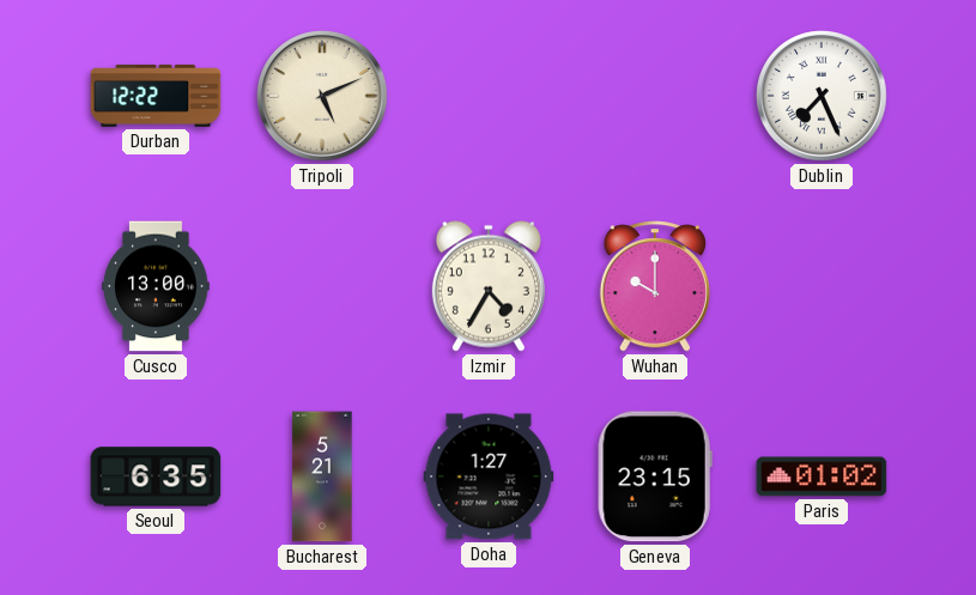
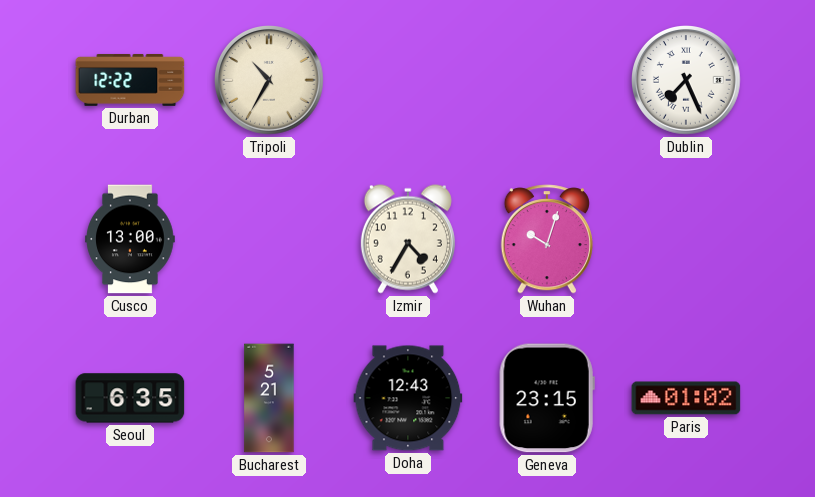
Tripoli: 5:11 -> 10:35
Wuhan: 10:00 -> 10:03
Doha: 1:27 -> 12:43
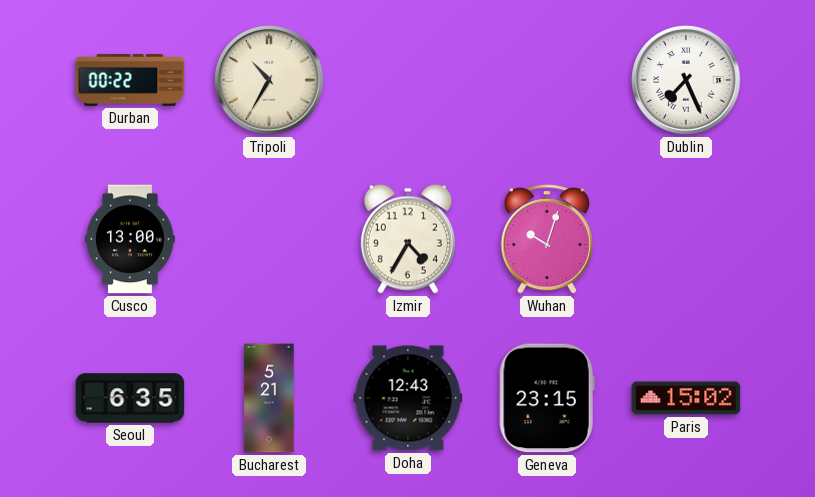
Durban: 12:22 -> 00:22
Paris: 01:02 -> 15:02
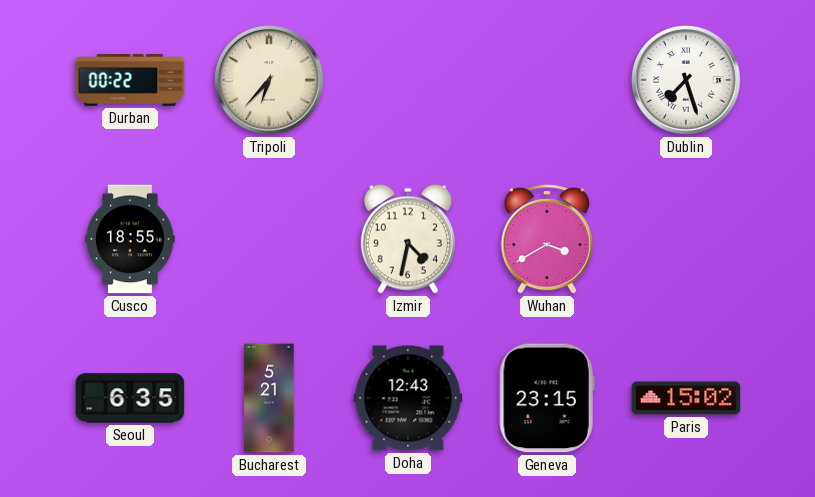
Tripoli: 10:35 -> 6:37
Dublin: 7:26 -> 7:27
Cusco: 13:00 -> 18:55
Izmir: 4:35 -> 4:32
Wuhan: 10:03 -> 3:40
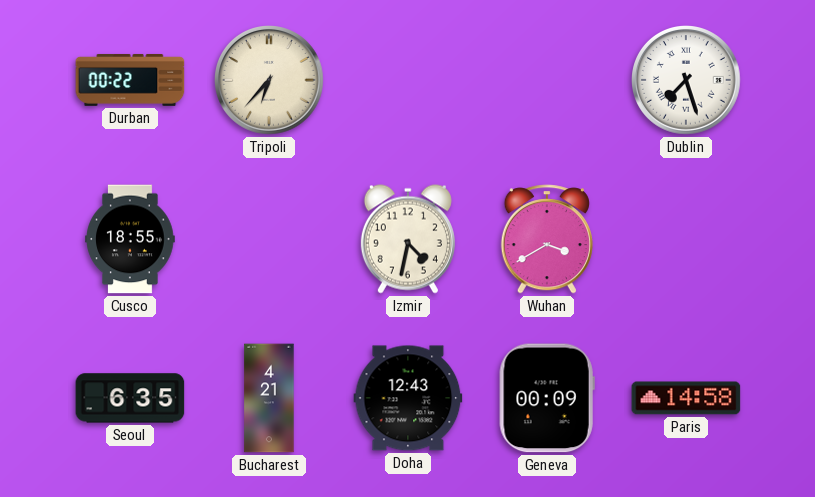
Bucharest: 5:21 -> 4:21
Geneva: 23:15 -> 00:09
Paris: 15:02 -> 14:58
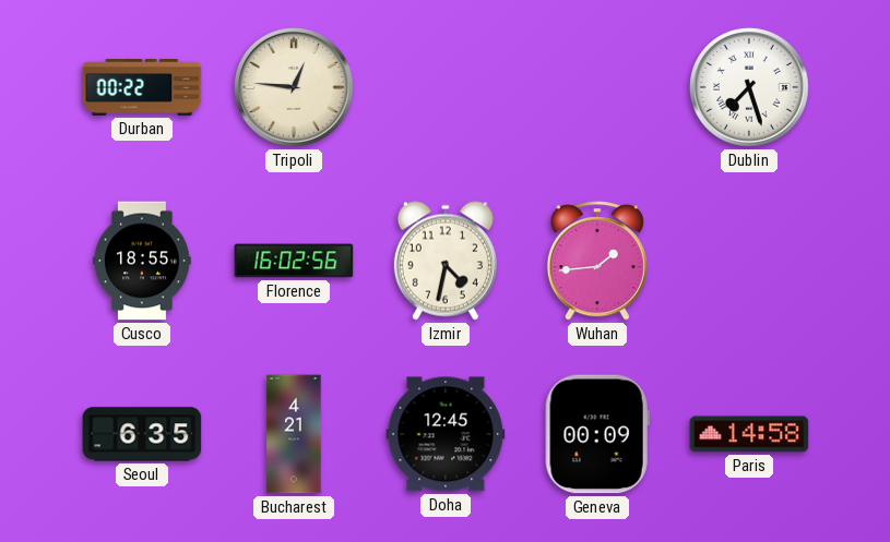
Tripoli: 6:37 -> 12:46
Florence: none -> 16:02
Wuhan: 3:40 -> 1:44
Doha: 12:43 -> 12:45
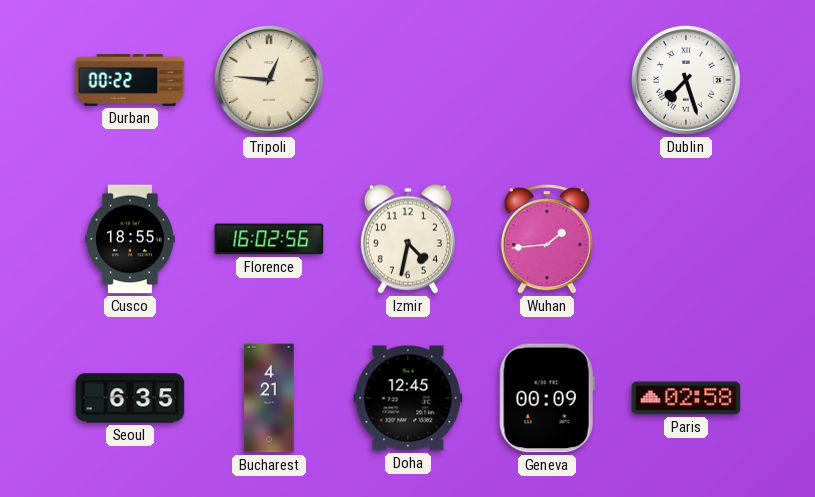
Paris: 14:58 -> 02:58
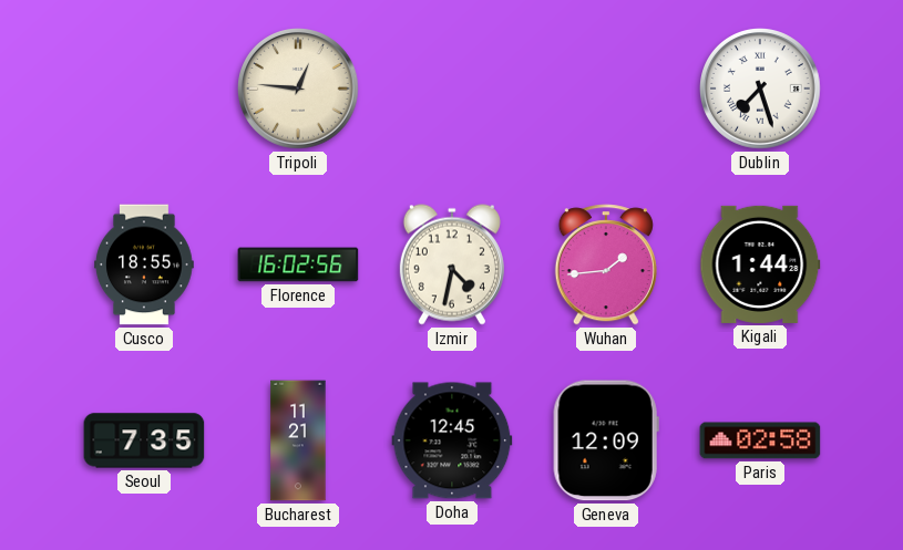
Durban: 00:22 -> none
Kigali: none -> 1:44
Seoul: 6:35 -> 7:35
Bucharest: 4:21 -> 11:21
Geneva: 00:09 -> 12:09
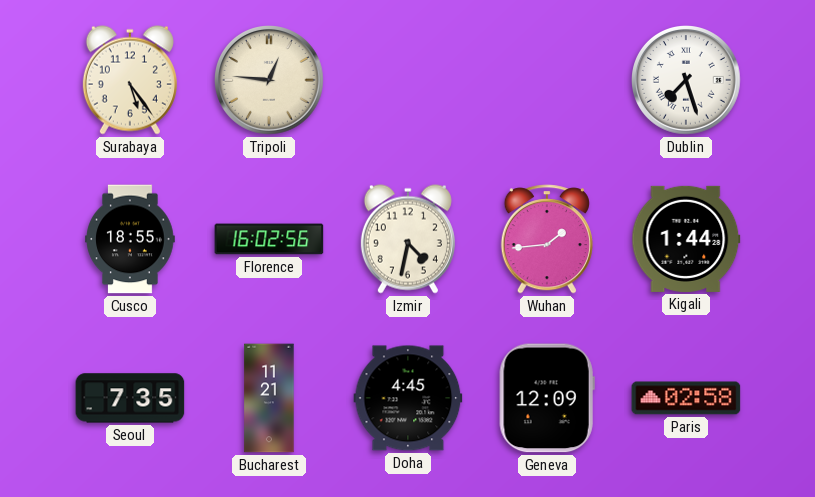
Surabaya: none -> 5:24
Doha: 12:45 -> 4:45
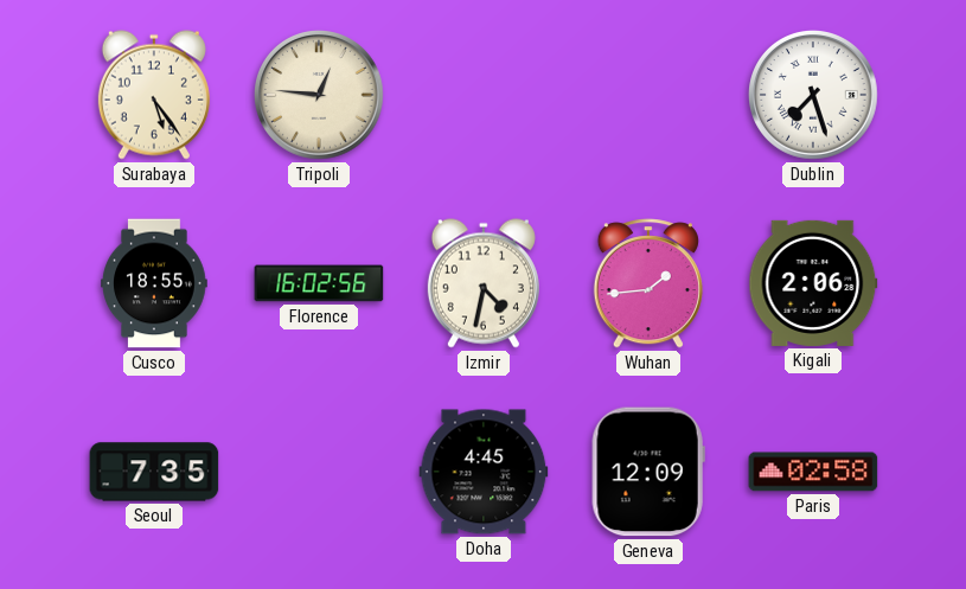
Kigali: 1:44 -> 2:06
Bucharest: 11:21 -> none
